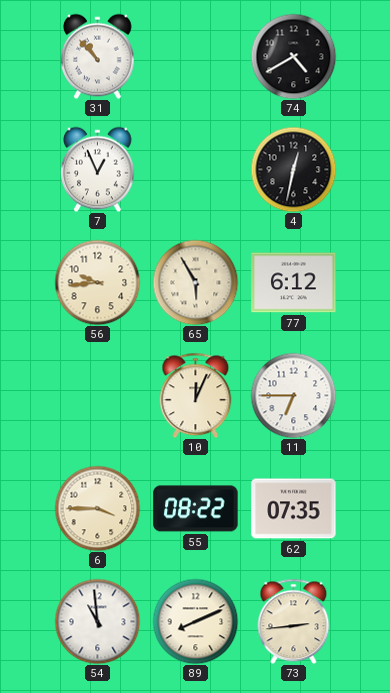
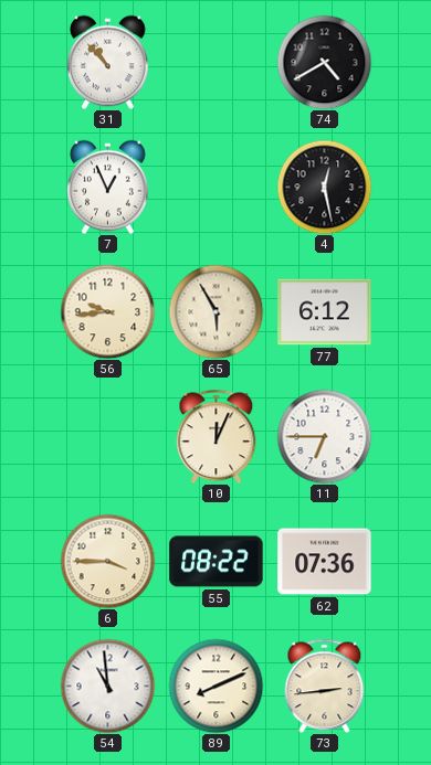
4: 12:32 -> 12:28
62: 07:35 -> 07:36
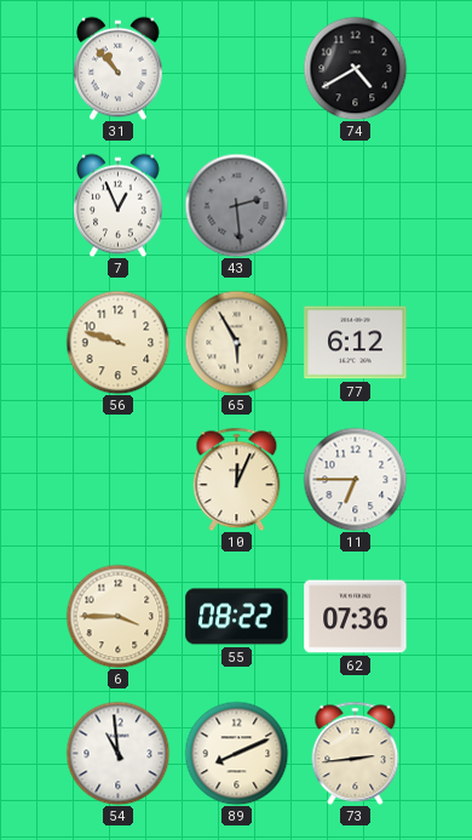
43: none -> 2:29
4: 12:28 -> none
56: 9:44 -> 9:48
